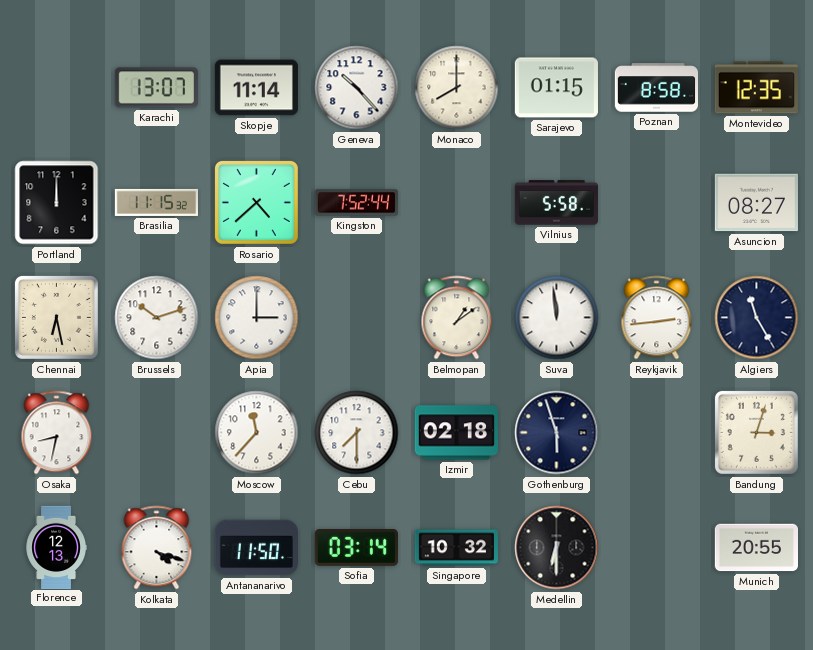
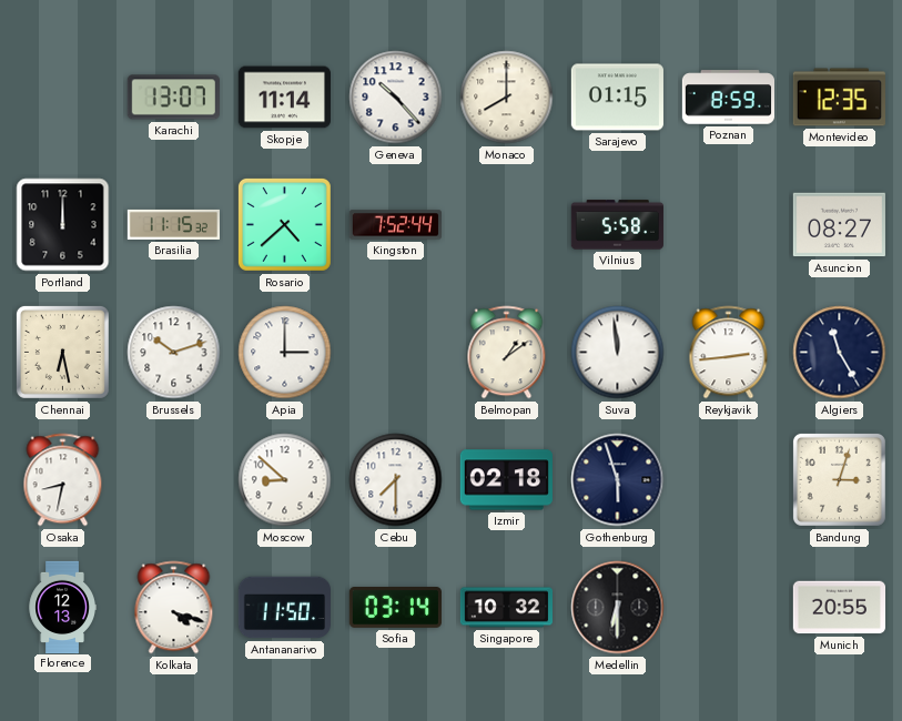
Poznan: 8:58 -> 8:59
Moscow: 11:37 -> 8:52
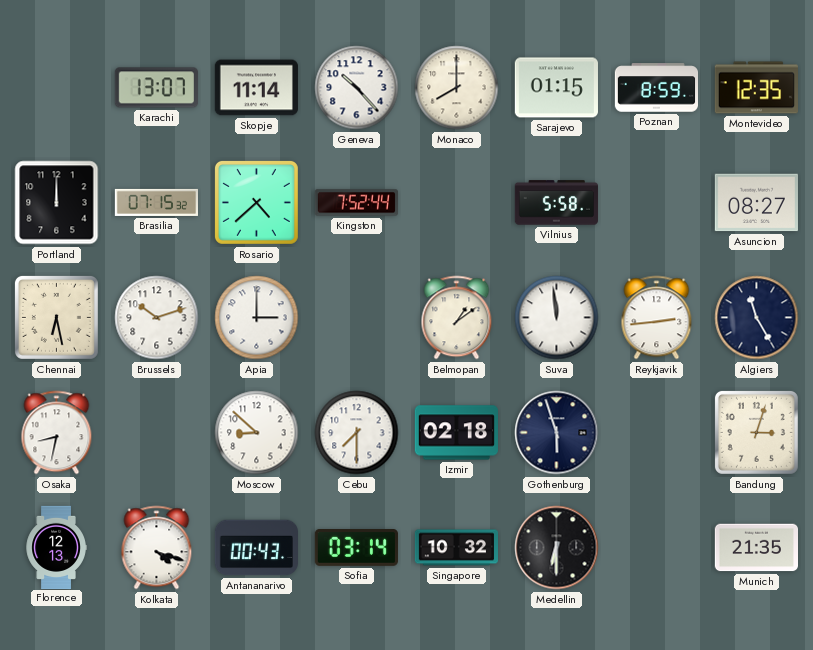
Brasilia: 11:15 -> 07:15
Antananarivo: 11:50 -> 00:43
Munich: 20:55 -> 21:35
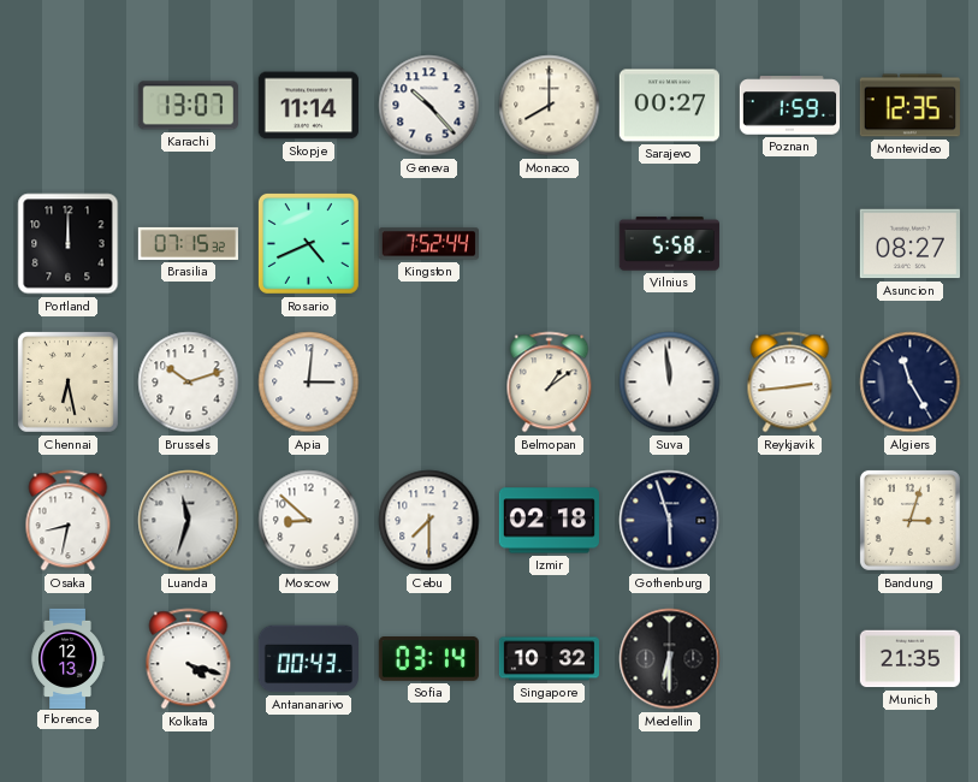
Sarajevo: 01:15 -> 00:27
Poznan: 8:59 -> 1:59
Rosario: 4:38 -> 4:41
Apia: 3:00 -> 3:01
Luanda: none -> 11:33
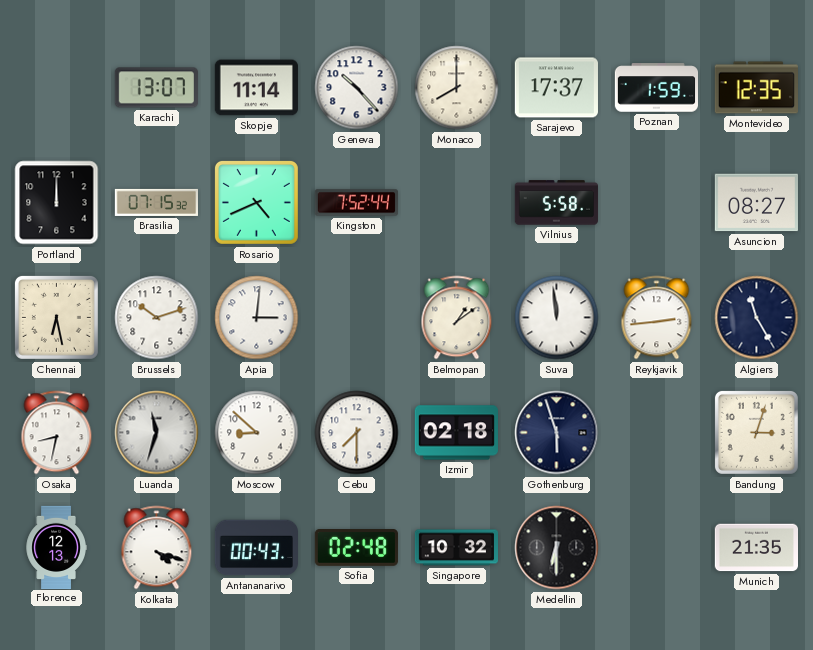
Sarajevo: 00:27 -> 17:37
Sofia: 03:14 -> 02:48
